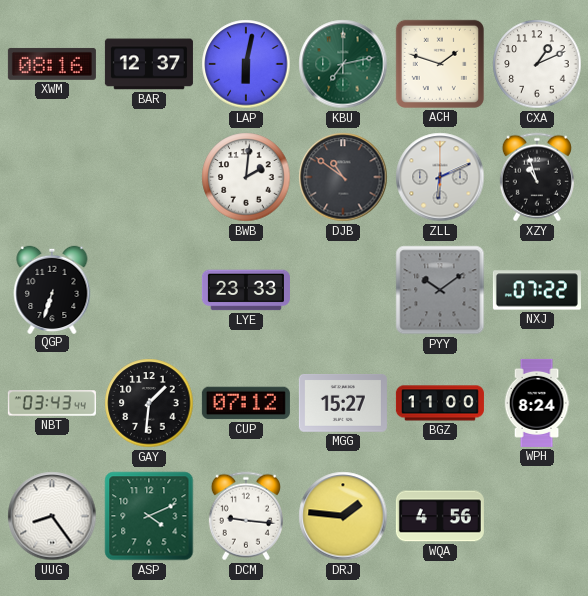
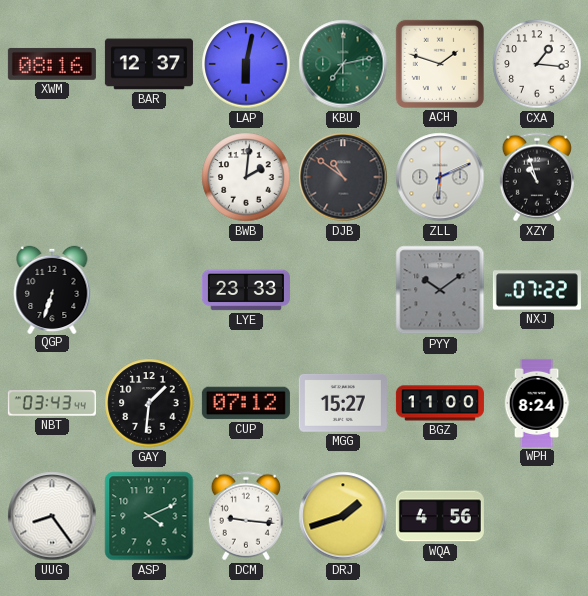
CXA: 1:11 -> 1:16
DRJ: 1:46 -> 1:42
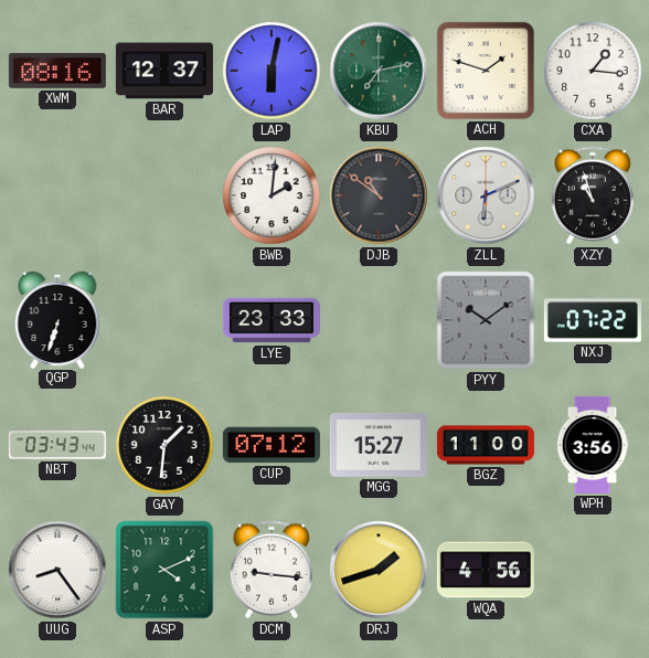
WPH: 8:24 -> 3:56
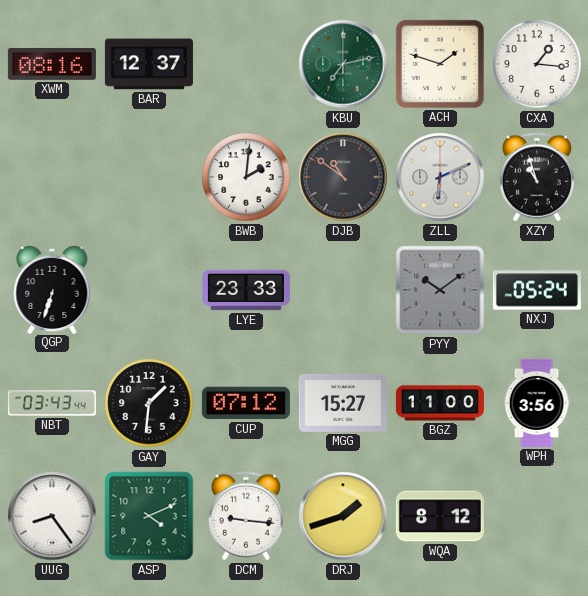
LAP: 6:02 -> none
NXJ: 07:22 -> 05:24
WQA: 4:56 -> 8:12
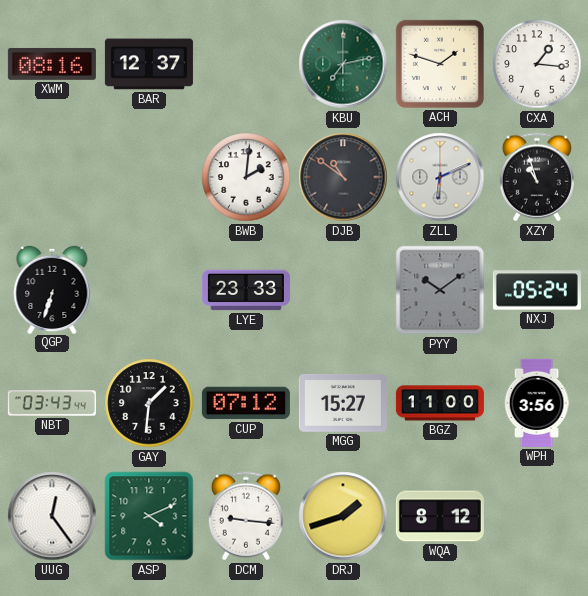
UUG: 8:24 -> 12:24
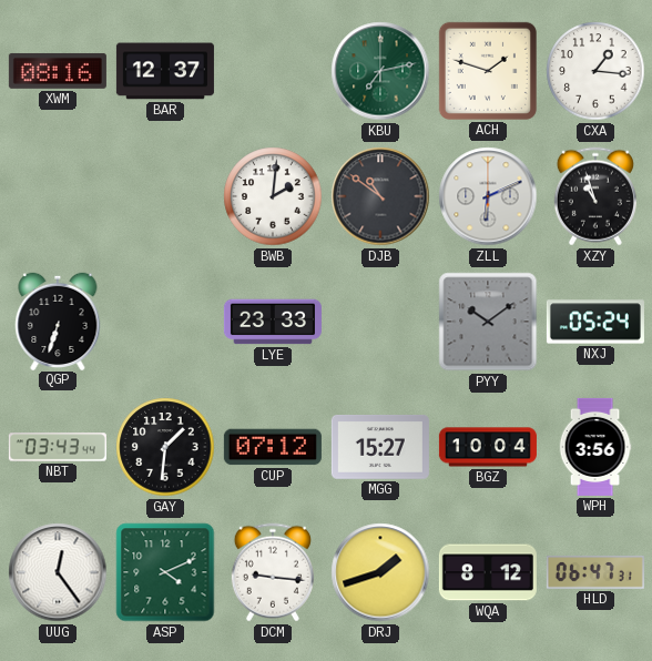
BGZ: 11:00 -> 10:04
HLD: none -> 06:47
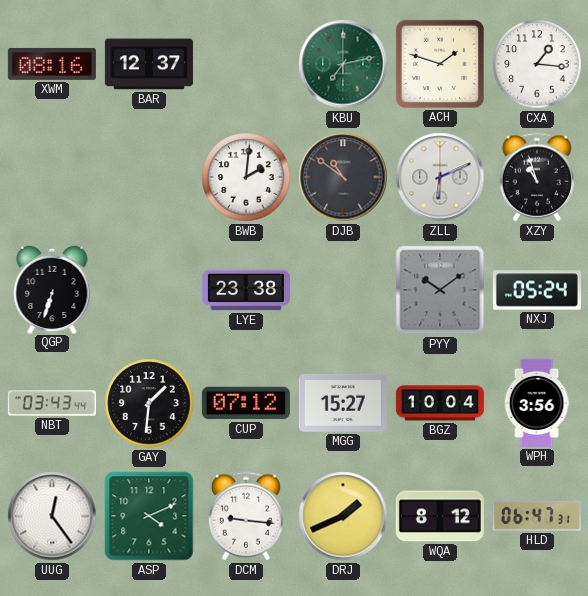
LYE: 23:33 -> 23:38
DRJ: 1:42 -> 1:41
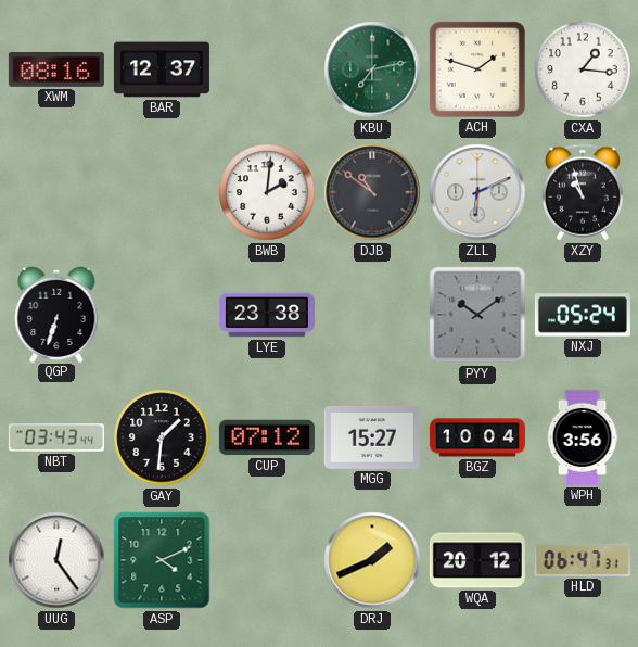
DCM: 9:16 -> none
WQA: 8:12 -> 20:12
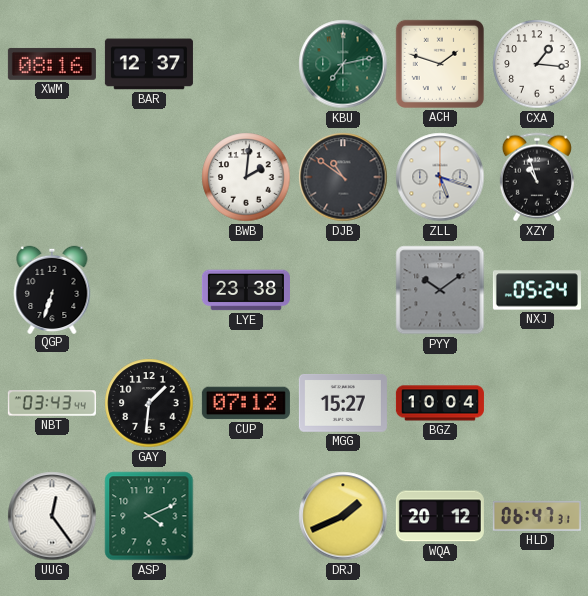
ZLL: 6:11 -> 5:18
WPH: 3:56 -> none
